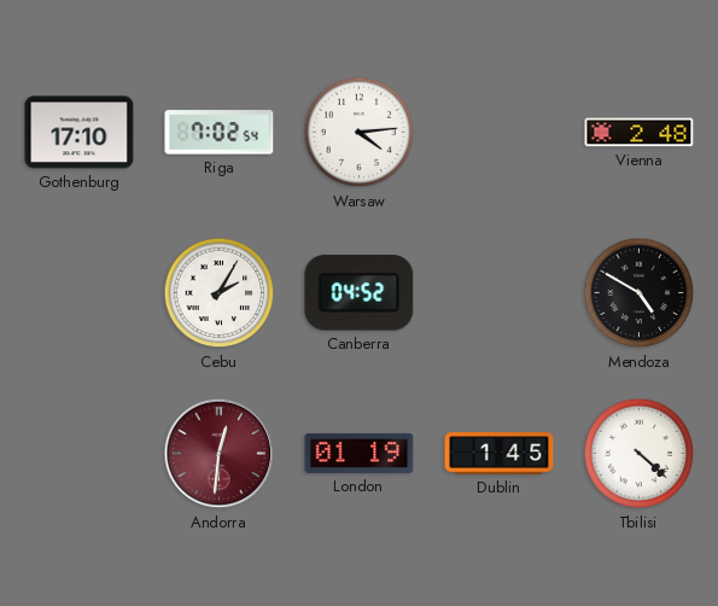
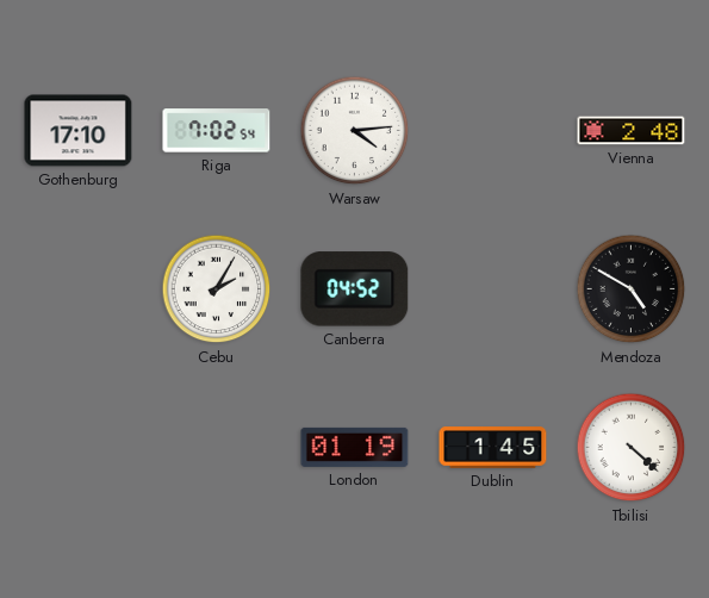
Andorra: 12:31 -> none
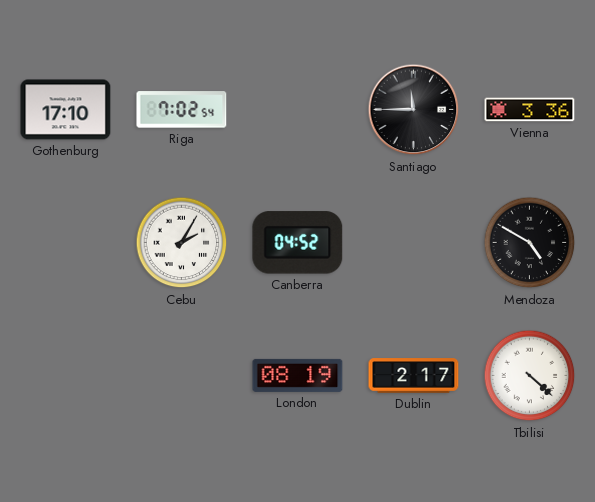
Warsaw: 4:14 -> none
Santiago: none -> 11:45
Vienna: 2:48 -> 3:36
London: 01:19 -> 08:19
Dublin: 1:45 -> 2:17
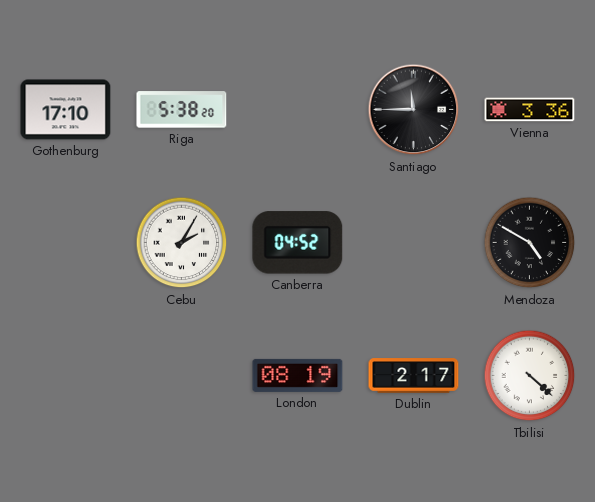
Riga: 7:02 -> 5:38
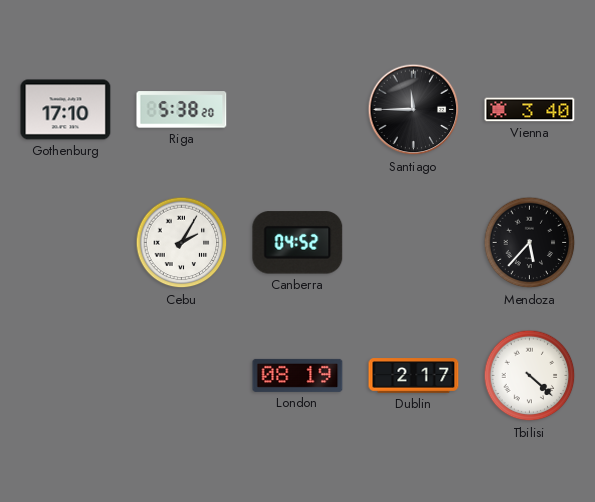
Vienna: 3:36 -> 3:40
Mendoza: 4:50 -> 5:37
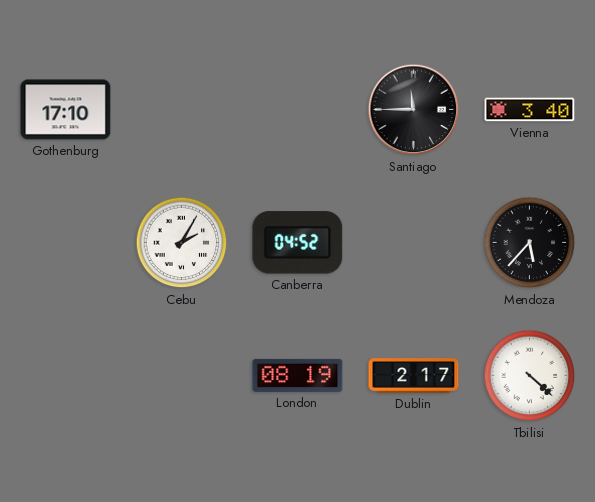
Riga: 5:38 -> none
